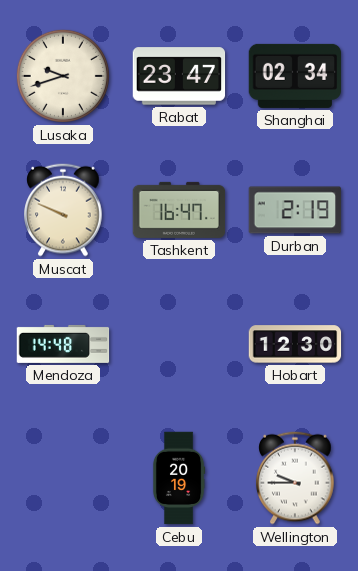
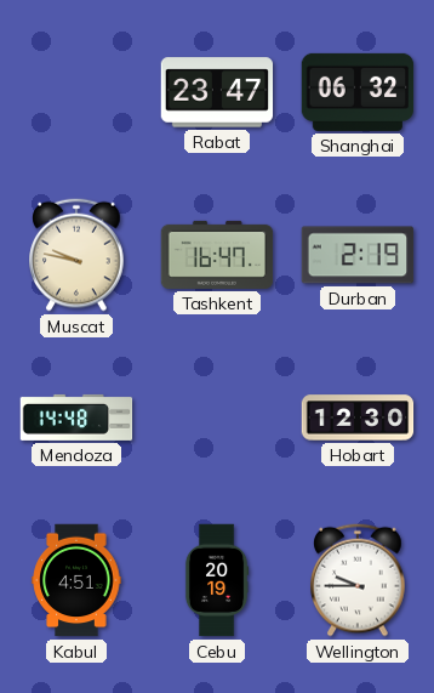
Lusaka: 9:42 -> none
Shanghai: 02:34 -> 06:32
Muscat: 9:49 -> 9:47
Kabul: none -> 4:51
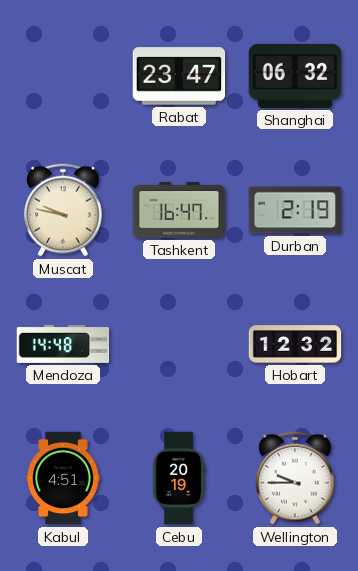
Hobart: 12:30 -> 12:32
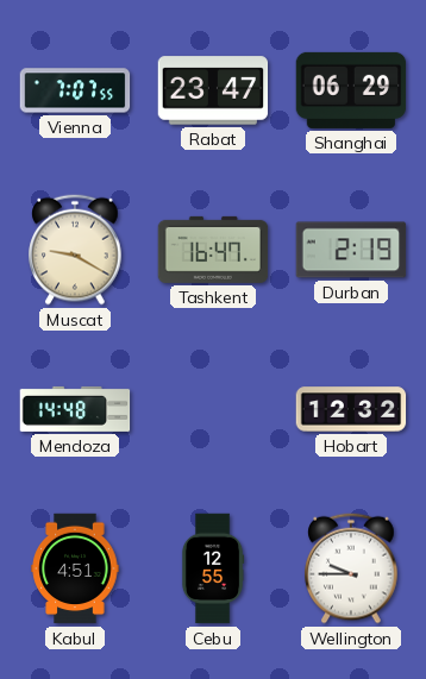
Vienna: none -> 7:07
Shanghai: 06:32 -> 06:29
Muscat: 9:47 -> 9:20
Cebu: 20:19 -> 12:55
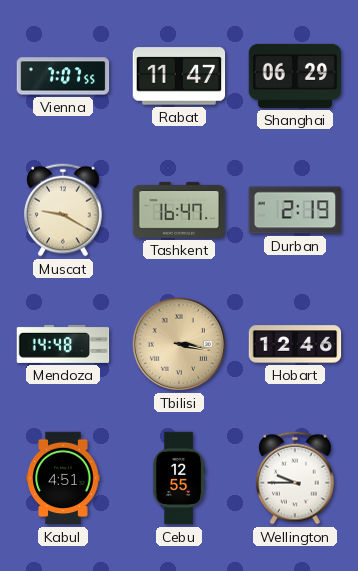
Rabat: 23:47 -> 11:47
Tbilisi: none -> 3:17
Hobart: 12:32 -> 12:46
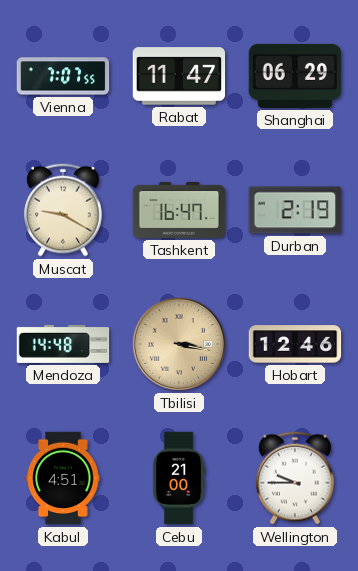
Cebu: 12:55 -> 21:00
